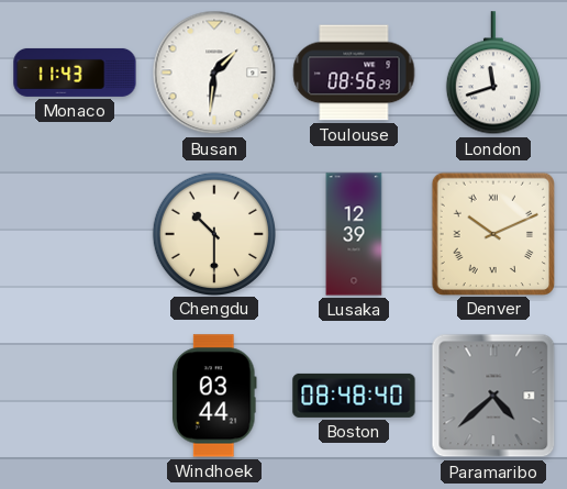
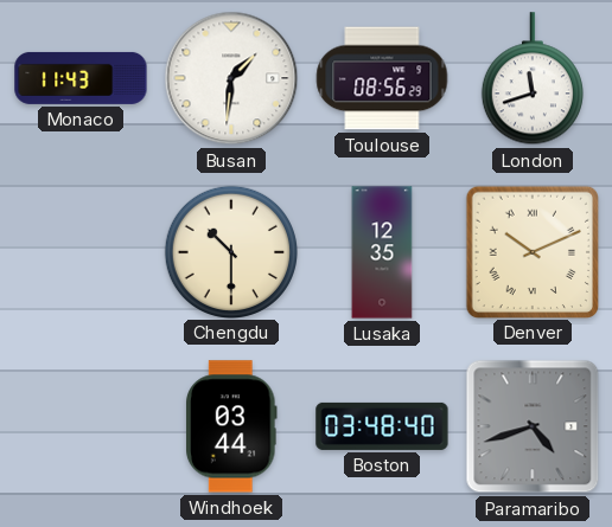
Lusaka: 12:39 -> 12:35
Boston: 08:48 -> 03:48
Paramaribo: 4:38 -> 4:42
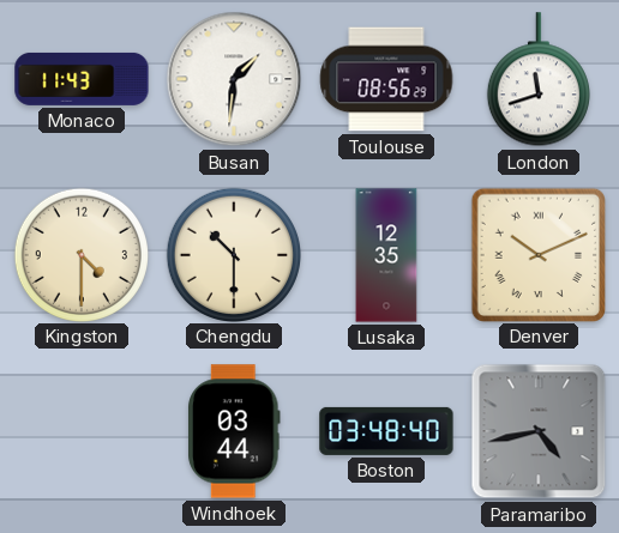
Kingston: none -> 4:30
Paramaribo: 4:42 -> 4:43
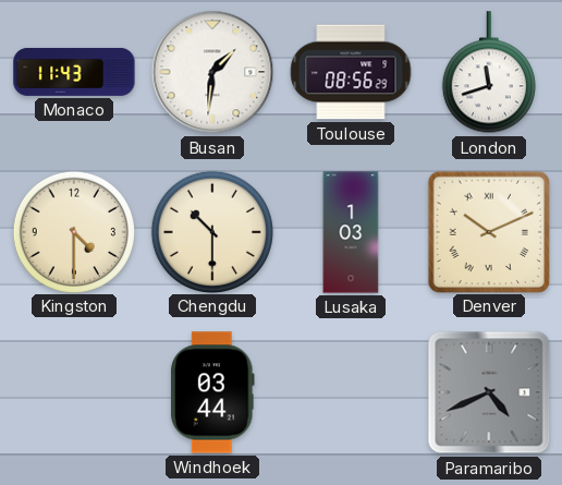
Lusaka: 12:35 -> 1:03
Boston: 03:48 -> none
Paramaribo: 4:43 -> 4:41
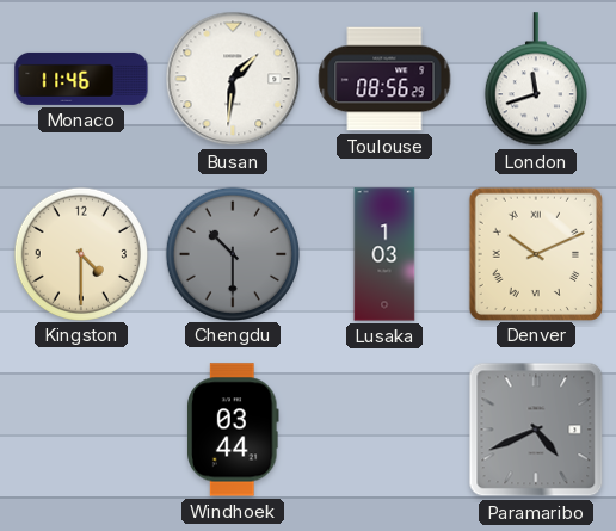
Monaco: 11:43 -> 11:46
Chengdu dial: cream -> grey
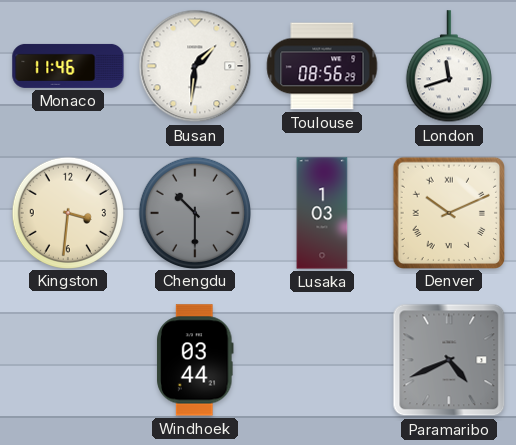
Kingston: 4:30 -> 3:31
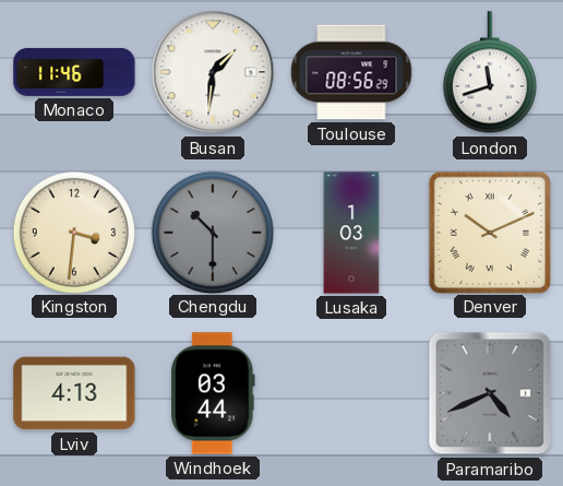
Lviv: none -> 4:13
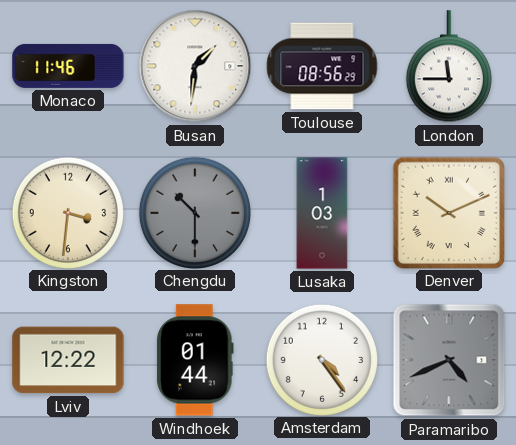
London: 11:42 -> 11:45
Lviv: 4:13 -> 12:22
Windhoek: 03:44 -> 01:44
Amsterdam: none -> 4:24
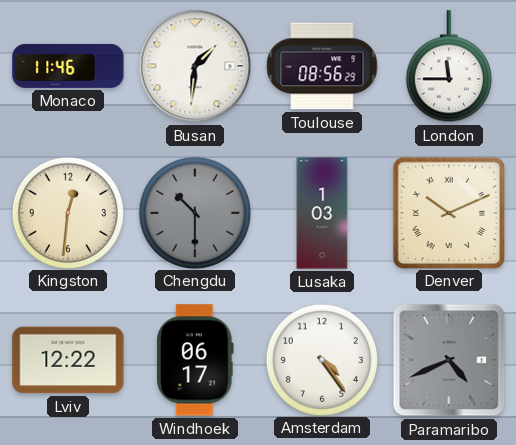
Kingston: 3:31 -> 12:31
Windhoek: 01:44 -> 06:17
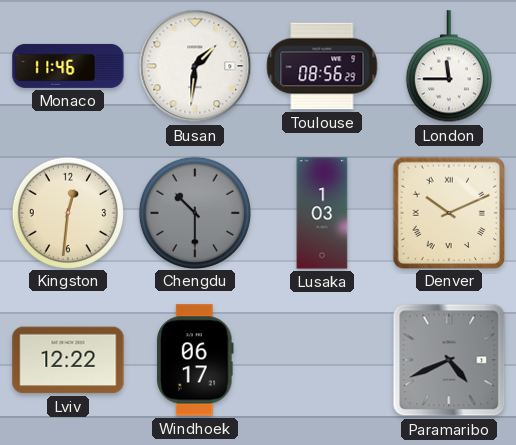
Amsterdam: 4:24 -> none
